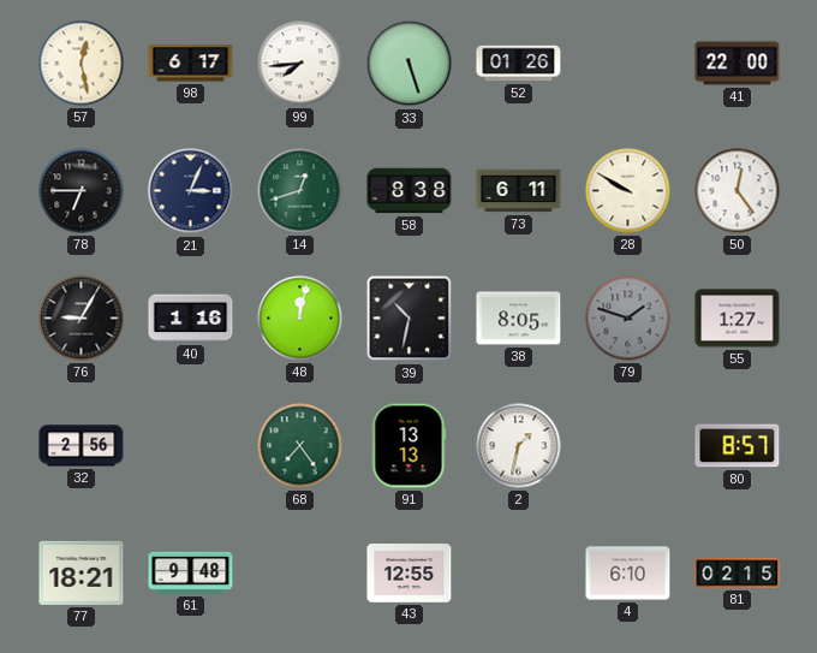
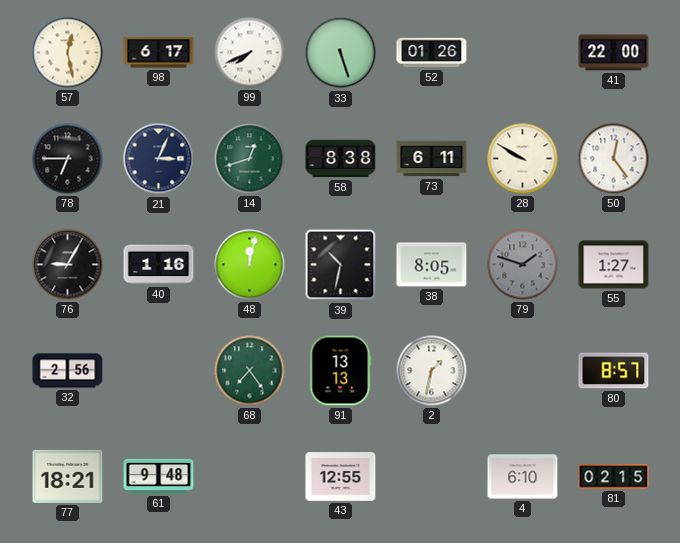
99: 7:44 -> 7:41
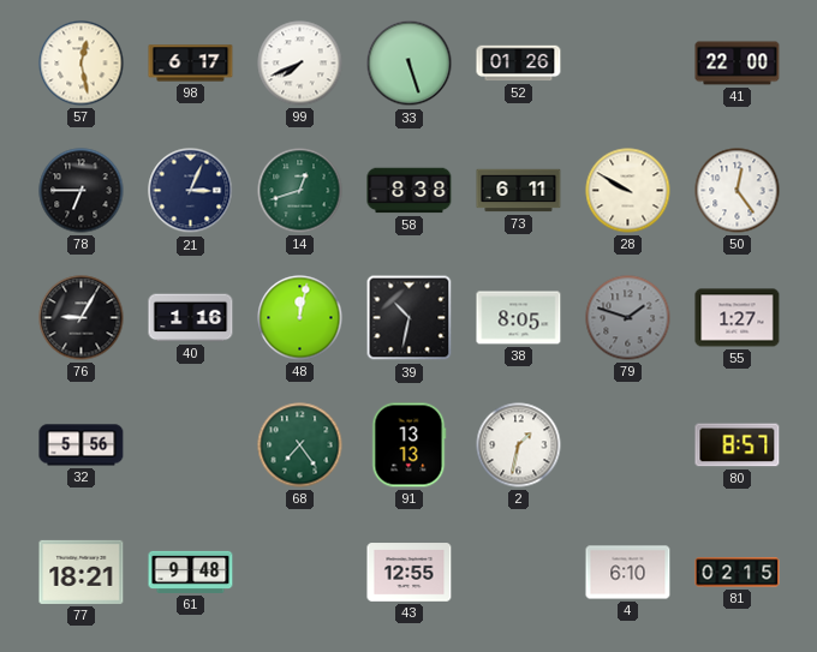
32: 2:56 -> 5:56
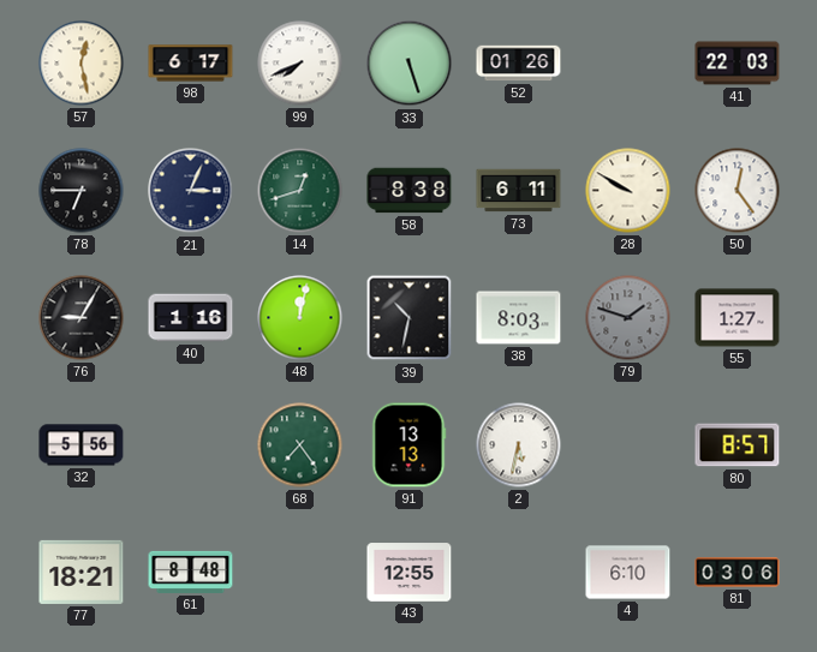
41: 22:00 -> 22:03
38: 8:05 -> 8:03
2: 1:32 -> 5:32
61: 9:48 -> 8:48
81: 02:15 -> 03:06
